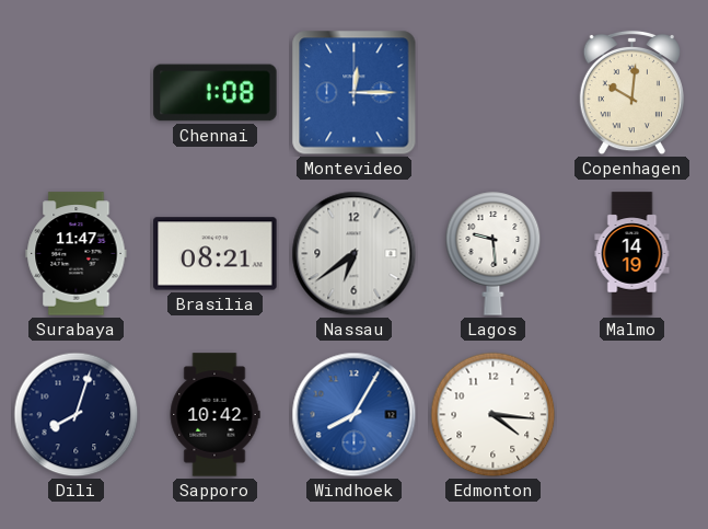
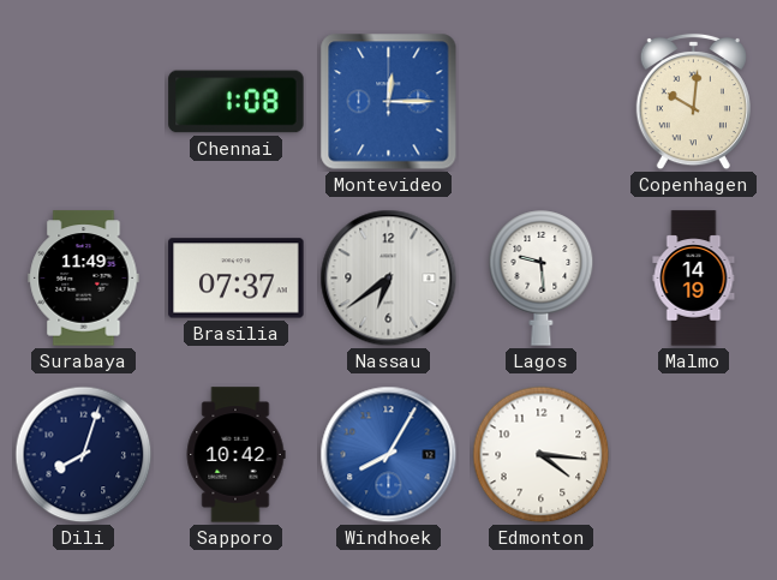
Surabaya: 11:47 -> 11:49
Brasilia: 08:21 -> 07:37
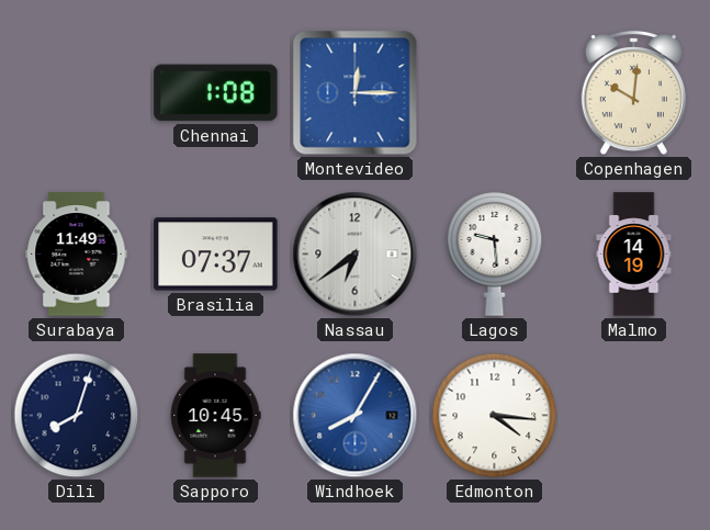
Sapporo: 10:42 -> 10:45
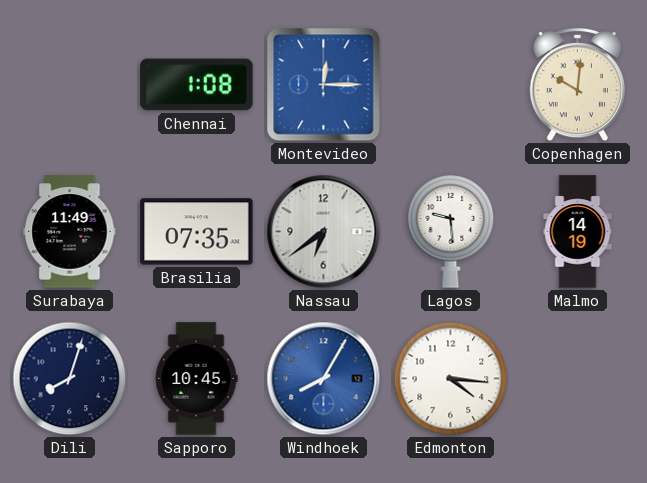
Brasilia: 07:37 -> 07:35
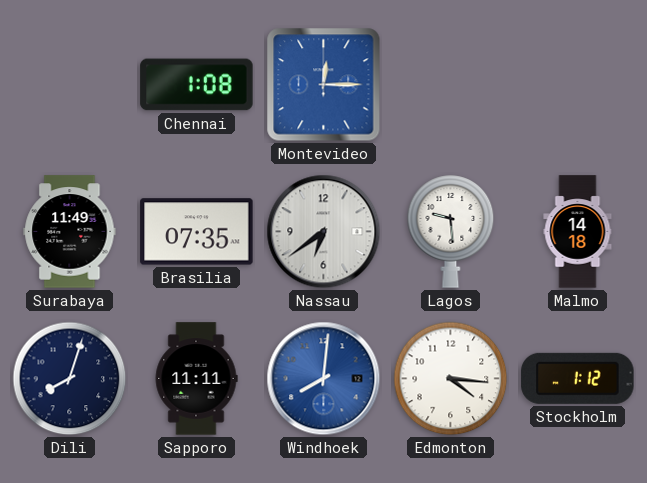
Copenhagen: 10:01 -> none
Malmo: 14:19 -> 14:18
Sapporo: 10:45 -> 11:11
Windhoek: 8:05 -> 8:01
Stockholm: none -> 1:12
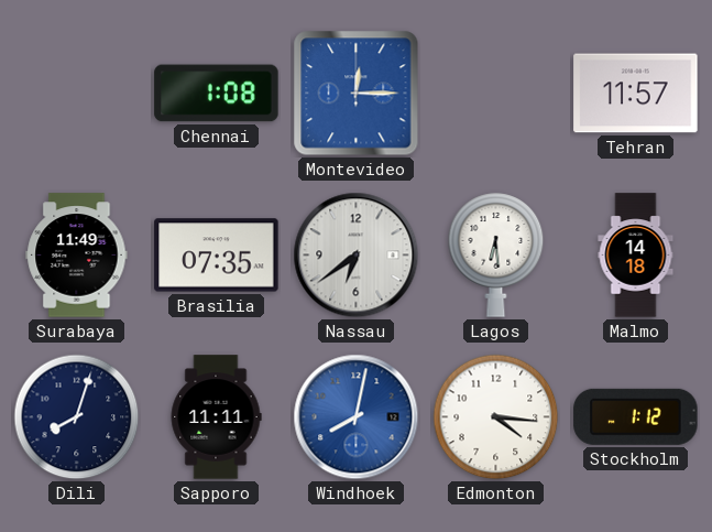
Tehran: none -> 11:57
Lagos: 9:29 -> 6:29
Windhoek: 8:01 -> 8:02
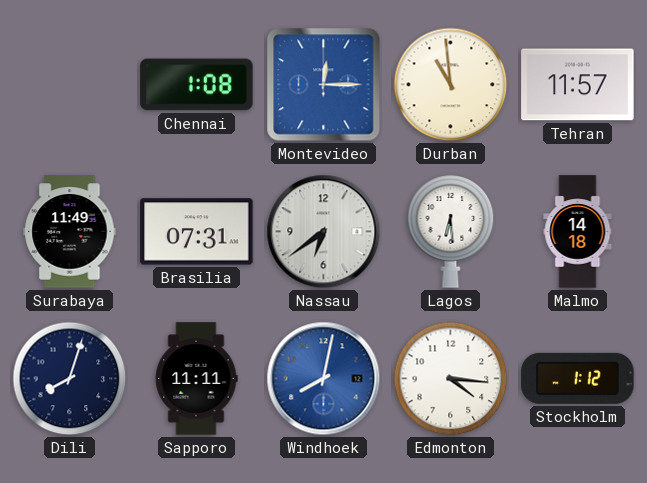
Durban: none -> 10:59
Brasilia: 07:35 -> 07:31
